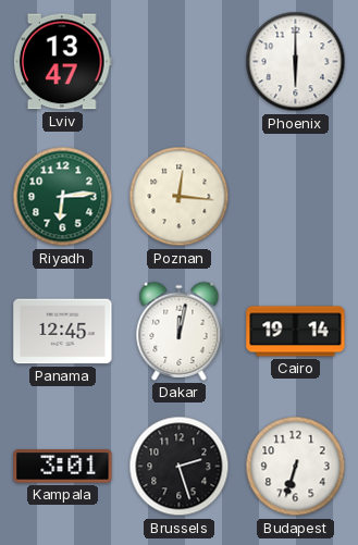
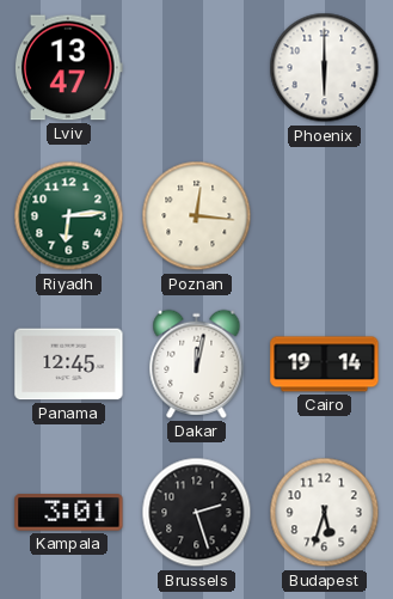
Budapest: 6:33 -> 5:33
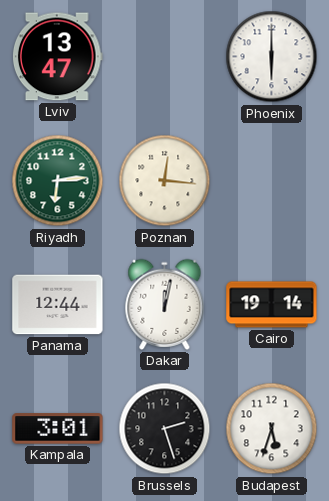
Panama: 12:45 -> 12:44
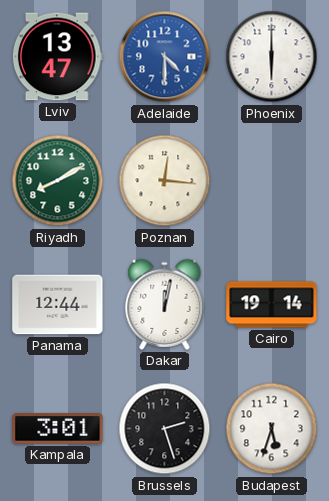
Adelaide: none -> 4:30
Riyadh: 6:14 -> 8:10
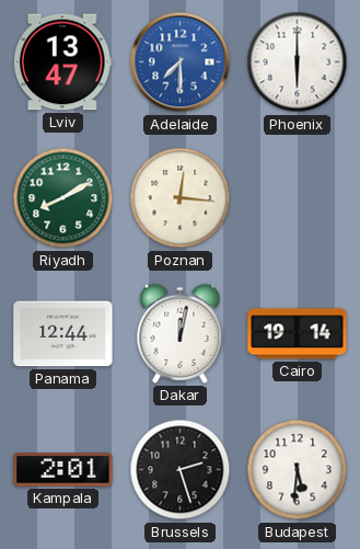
Adelaide: 4:30 -> 7:30
Kampala: 3:01 -> 2:01
Budapest: 5:33 -> 5:31
